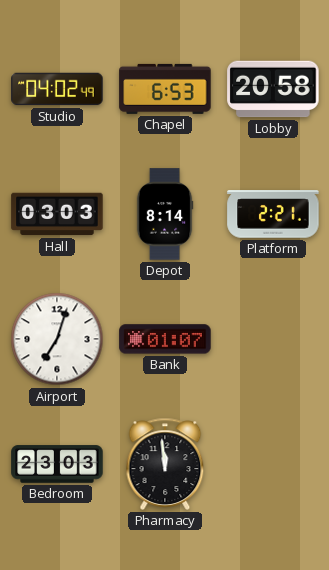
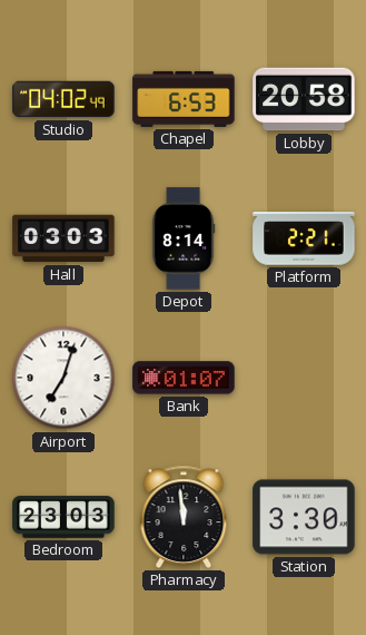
Station: none -> 3:30
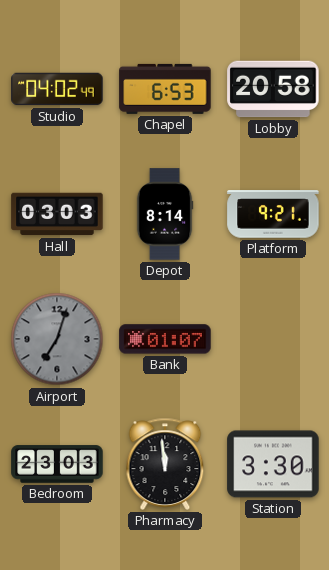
Platform: 2:21 -> 9:21
Airport dial: white -> grey
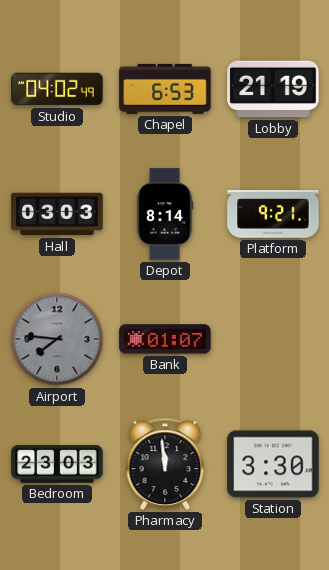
Lobby: 20:58 -> 21:19
Airport: 7:03 -> 7:46
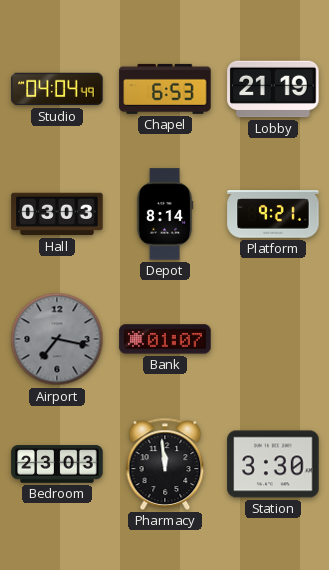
Studio: 04:02 -> 04:04
Airport: 7:46 -> 7:17
